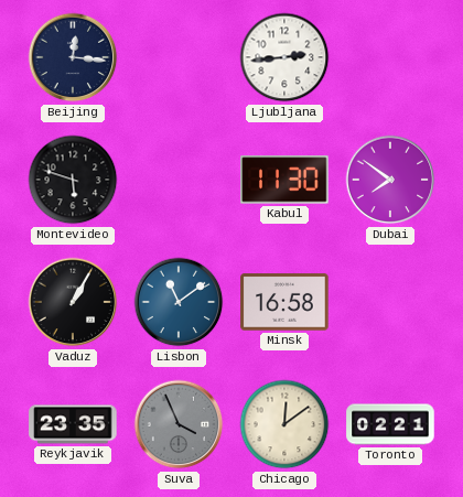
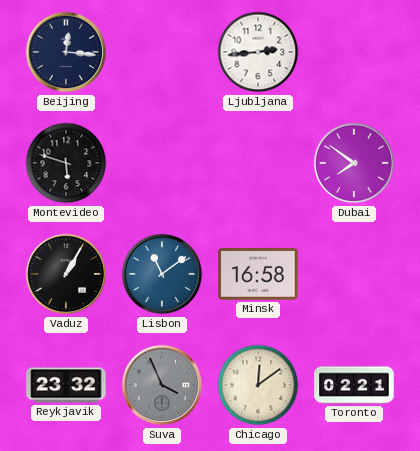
Kabul: 11:30 -> none
Reykjavik: 23:35 -> 23:32
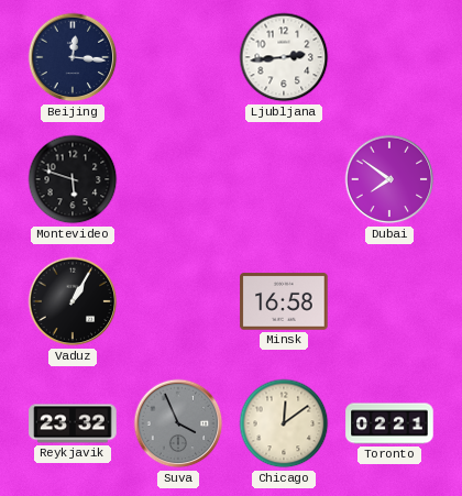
Lisbon: 11:09 -> none
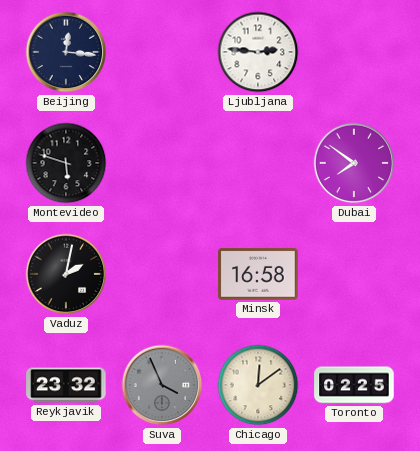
Ljubljana: 2:44 -> 2:46
Vaduz: 1:05 -> 2:02
Toronto: 02:21 -> 02:25
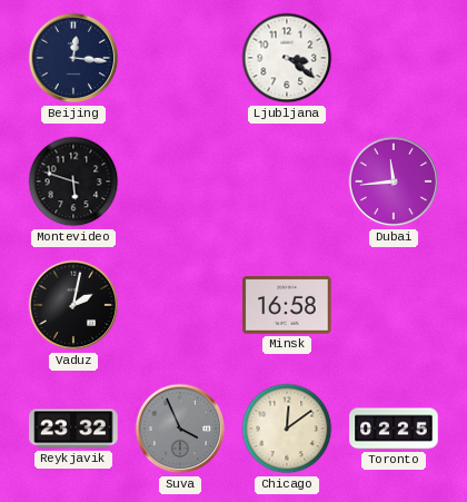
Ljubljana: 2:46 -> 3:21
Dubai: 7:51 -> 11:44
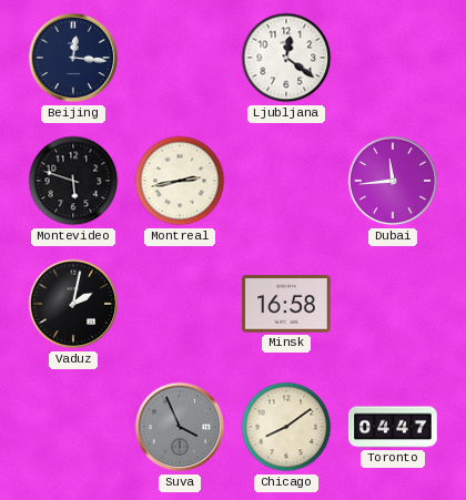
Ljubljana: 3:21 -> 12:21
Montreal: none -> 2:43
Reykjavik: 23:32 -> none
Chicago: 12:09 -> 8:09
Toronto: 02:25 -> 04:47
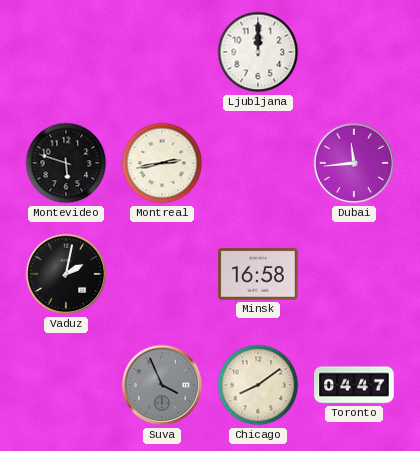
Beijing: 12:16 -> none
Ljubljana: 12:21 -> 12:00
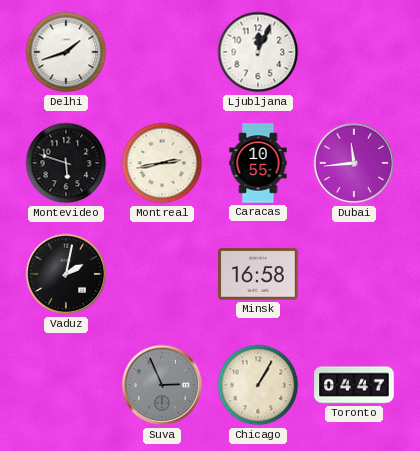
Delhi: none -> 1:42
Ljubljana: 12:00 -> 12:04
Caracas: none -> 10:55
Suva: 3:56 -> 2:56
Chicago: 8:09 -> 1:05
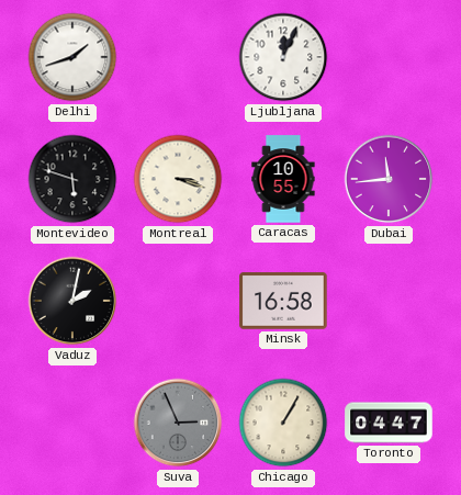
Montreal: 2:43 -> 3:18
